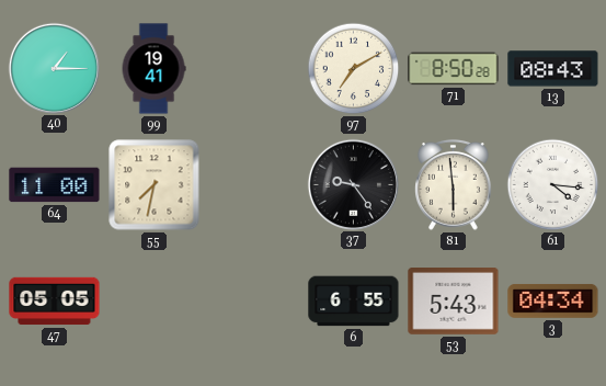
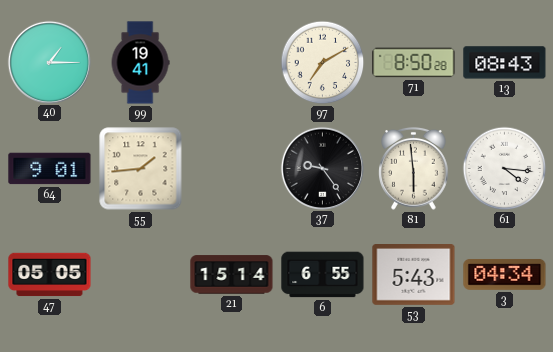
64: 11:00 -> 9:01
55: 7:32 -> 1:44
21: none -> 15:14
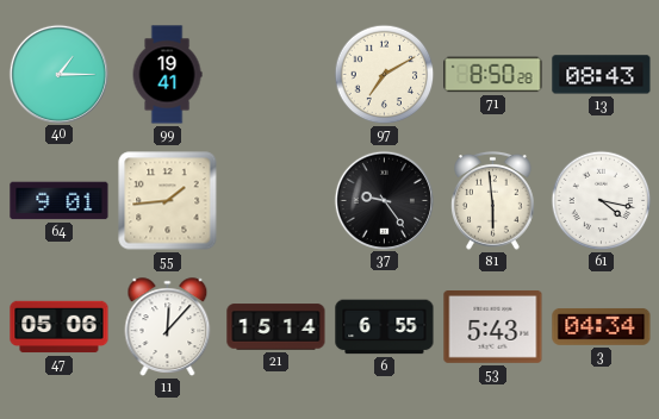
61: 4:16 -> 4:17
47: 05:05 -> 05:06
11: none -> 12:07
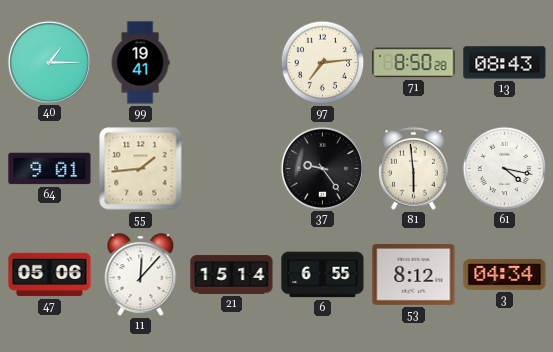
97: 7:10 -> 7:14
53: 5:43 -> 8:12
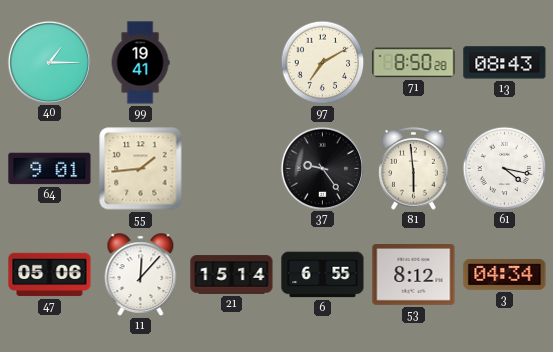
97: 7:14 -> 7:10
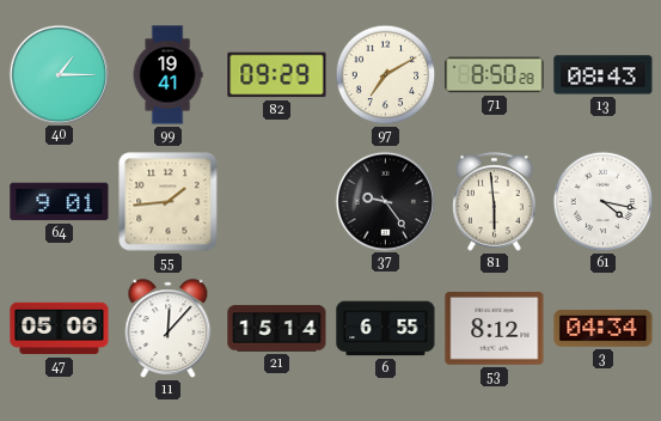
82: none -> 09:29
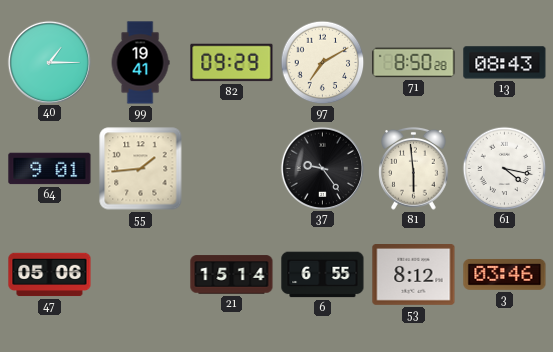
11: 12:07 -> none
3: 04:34 -> 03:46
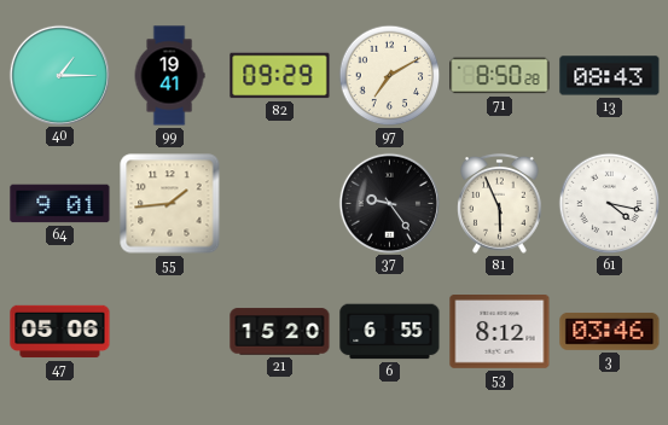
81: 5:59 -> 5:56
21: 15:14 -> 15:20
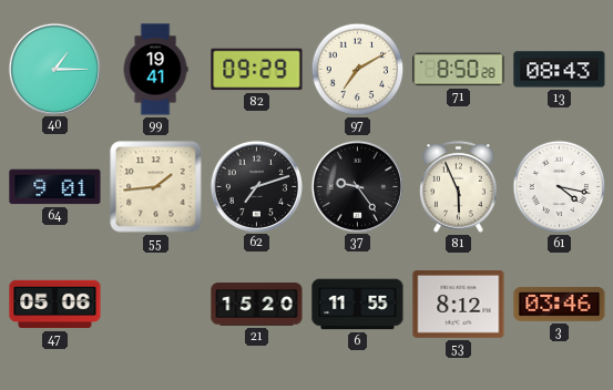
62: none -> 7:12
6: 6:55 -> 11:55
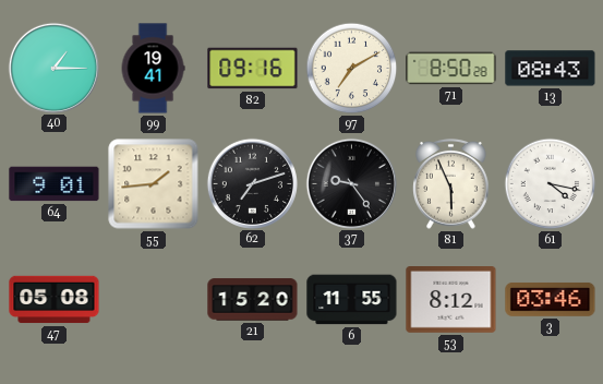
82: 09:29 -> 09:16
47: 05:06 -> 05:08
